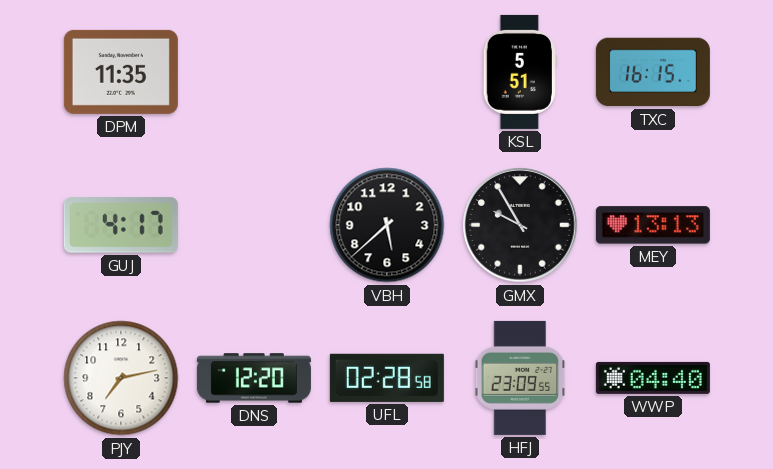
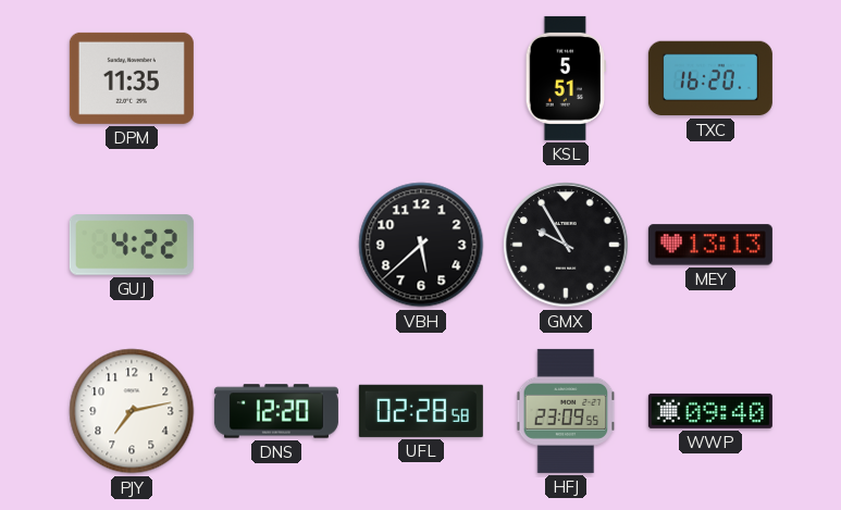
TXC: 16:15 -> 16:20
GUJ: 4:17 -> 4:22
WWP: 04:40 -> 09:40
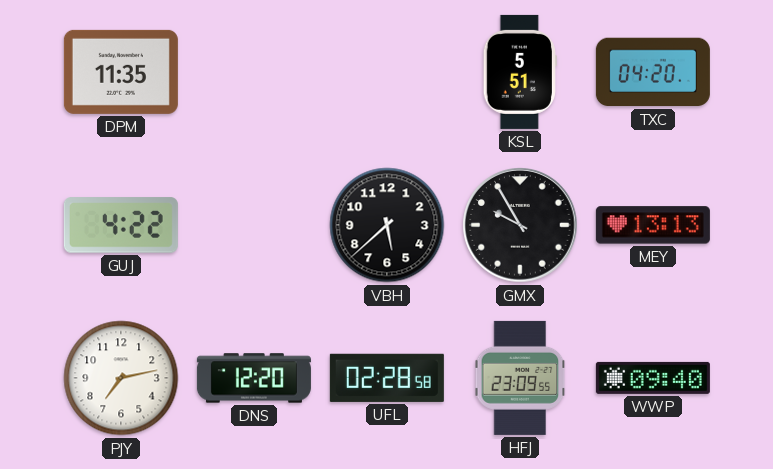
TXC: 16:20 -> 04:20
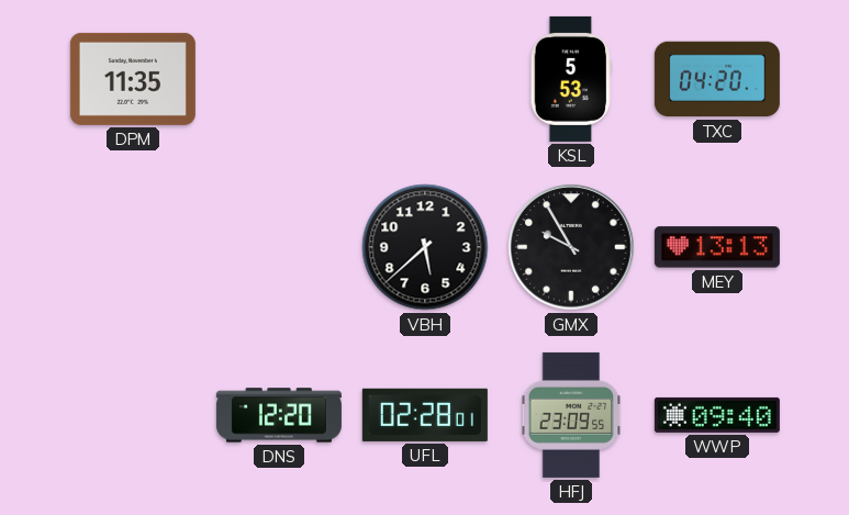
KSL: 5:51 -> 5:53
GUJ: 4:22 -> none
PJY: 7:13 -> none
UFL: 02:28:58 -> 02:28:01
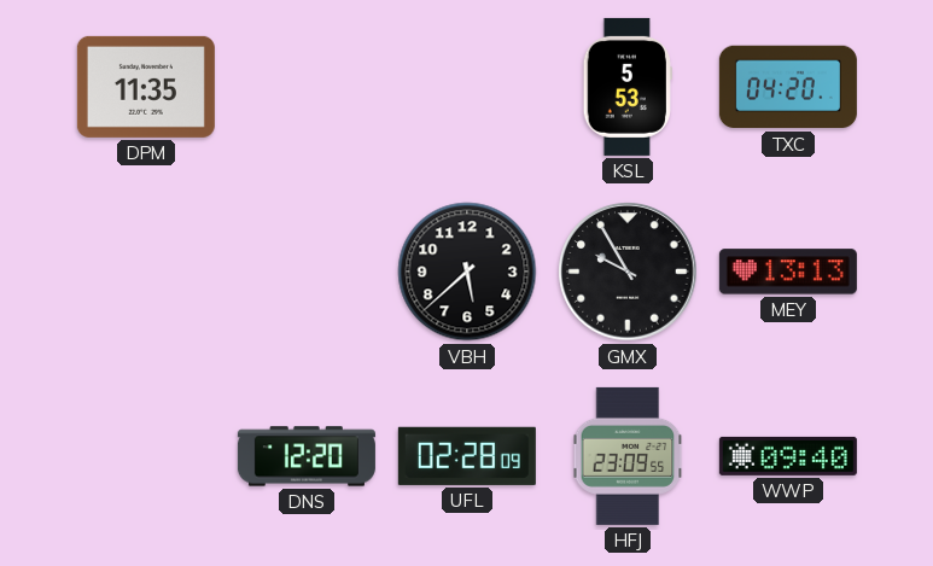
UFL: 02:28:01 -> 02:28:09
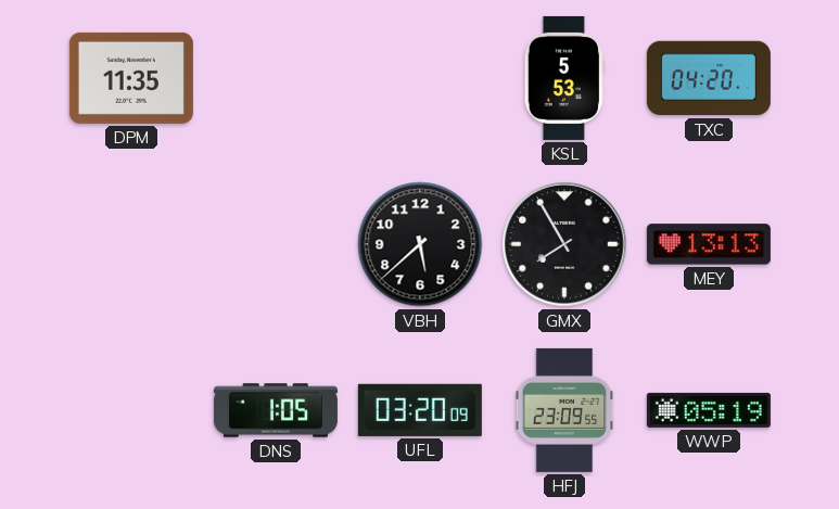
GMX: 9:55 -> 7:55
DNS: 12:20 -> 1:05
UFL: 02:28 -> 03:20
WWP: 09:40 -> 05:19
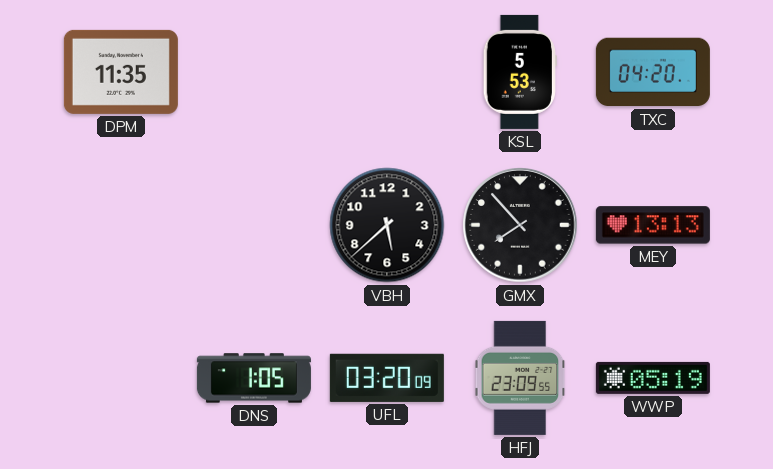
GMX: 7:55 -> 7:53
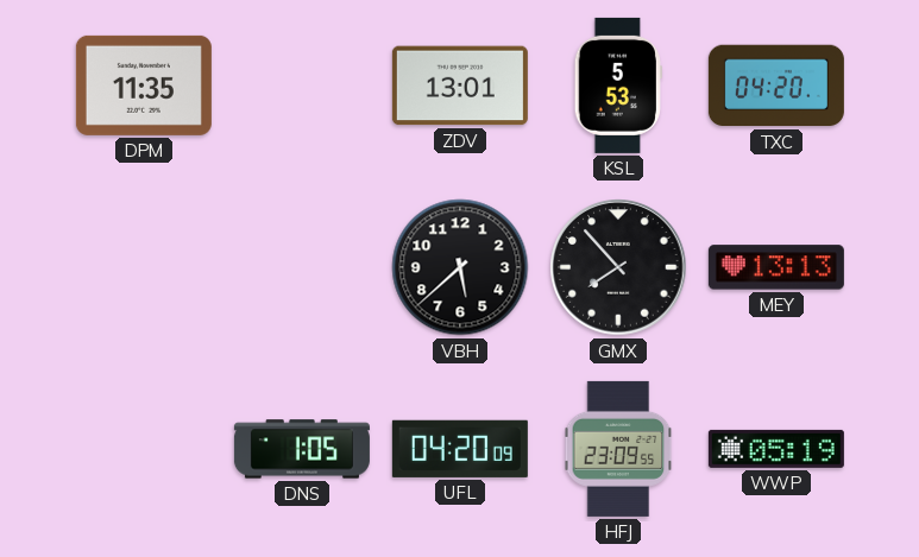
ZDV: none -> 13:01
UFL: 03:20 -> 04:20
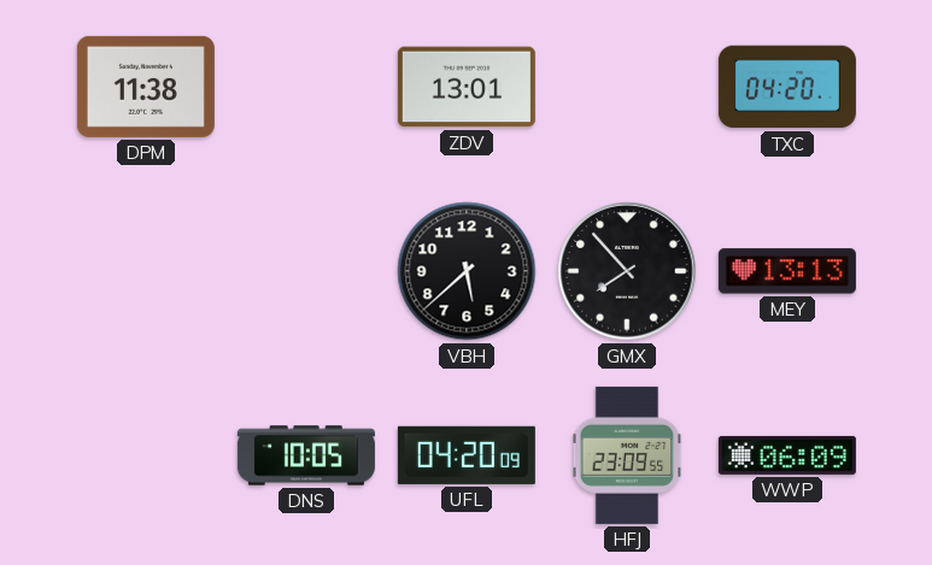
DPM: 11:35 -> 11:38
KSL: 5:53 -> none
DNS: 1:05 -> 10:05
WWP: 05:19 -> 06:09
